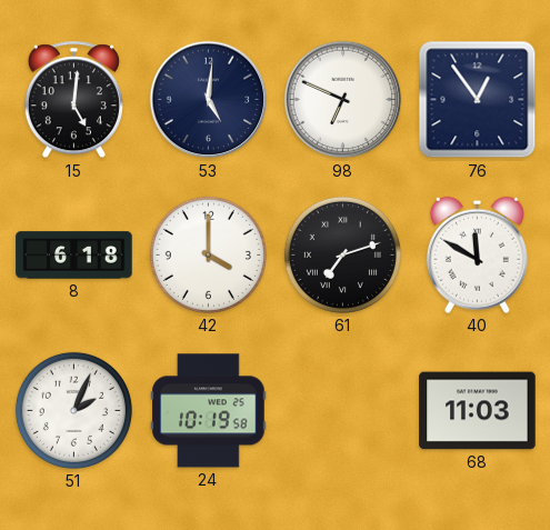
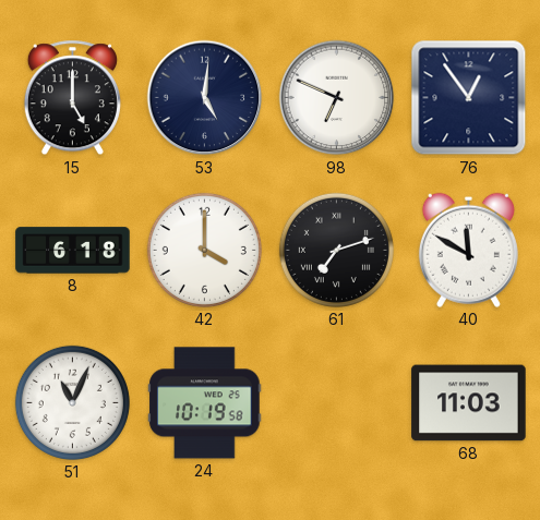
15: 5:01 -> 5:00
51: 2:04 -> 11:04
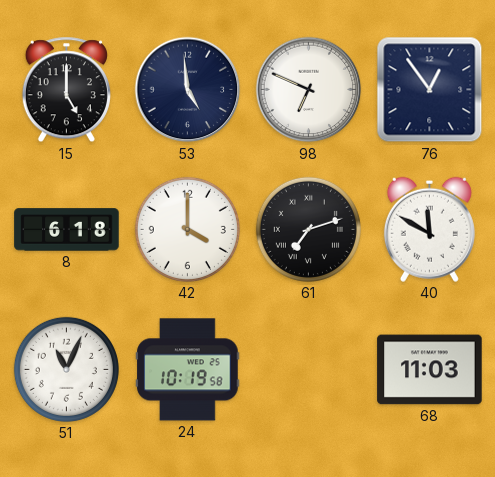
53: 5:01 -> 4:59
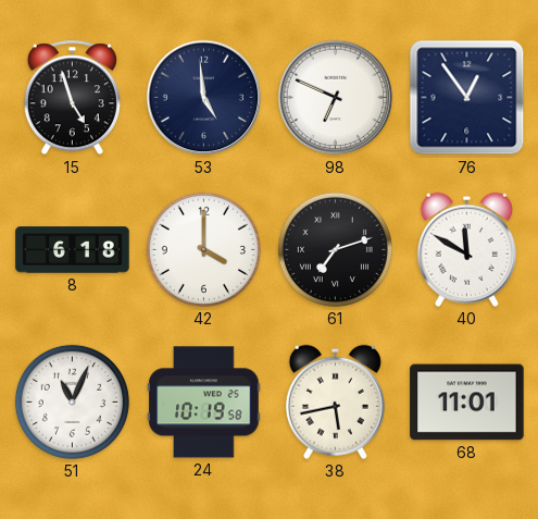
15: 5:00 -> 4:57
38: none -> 5:43
68: 11:03 -> 11:01
